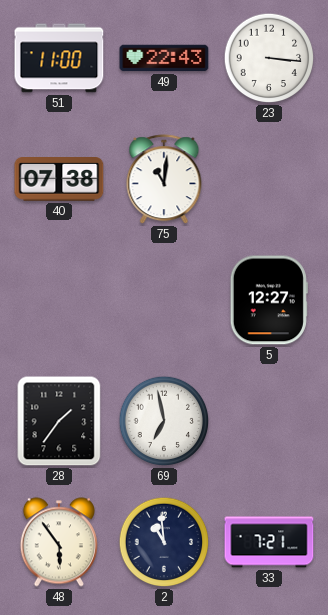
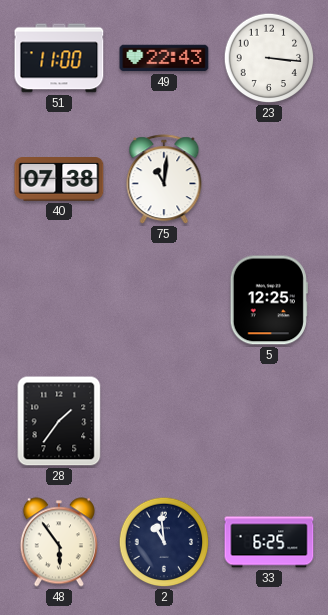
5: 12:27 -> 12:25
69: 6:58 -> none
33: 7:21 -> 6:25
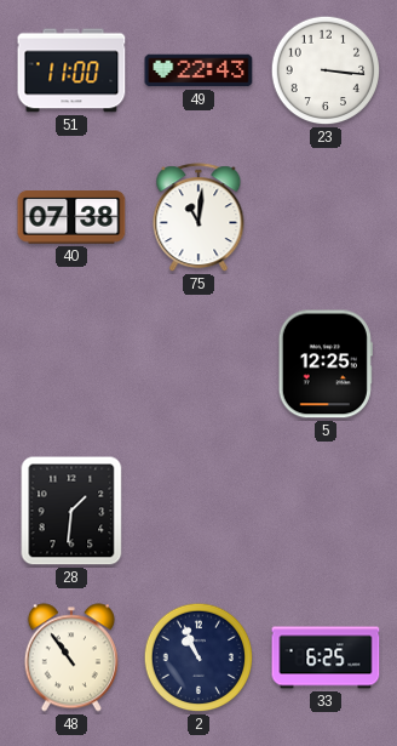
28: 1:36 -> 1:31
48: 5:54 -> 10:54
2: 10:59 -> 10:56
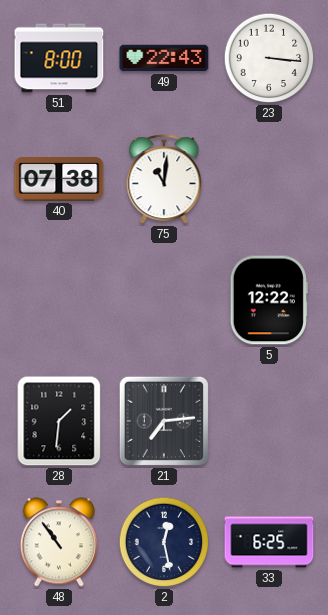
51: 11:00 -> 8:00
5: 12:25 -> 12:22
21: none -> 7:14
2: 10:56 -> 12:28
